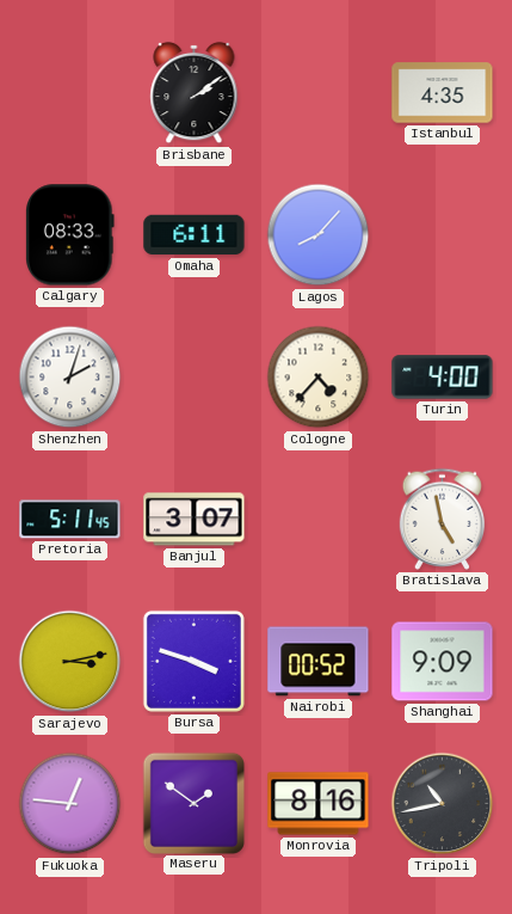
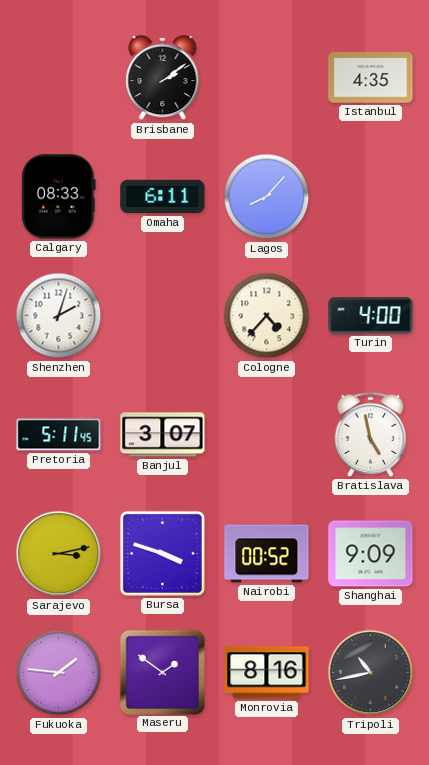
Fukuoka: 12:46 -> 1:46
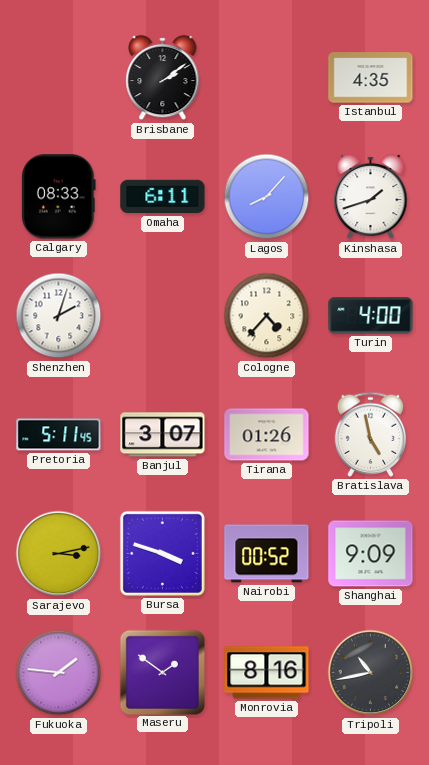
Kinshasa: none -> 1:42
Tirana: none -> 01:26
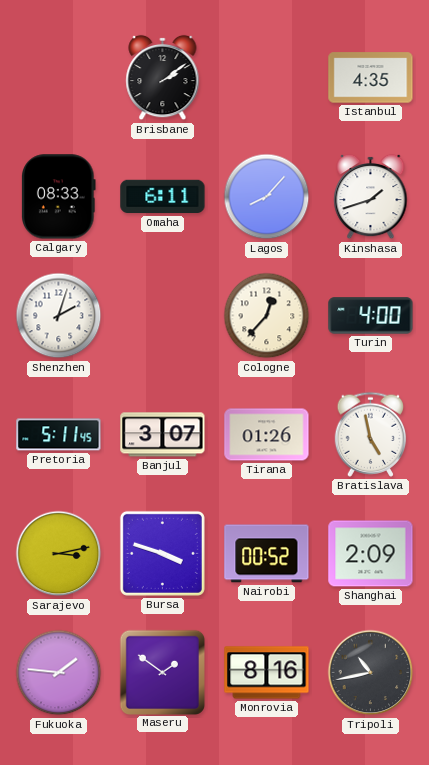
Cologne: 4:37 -> 12:37
Shanghai: 9:09 -> 2:09
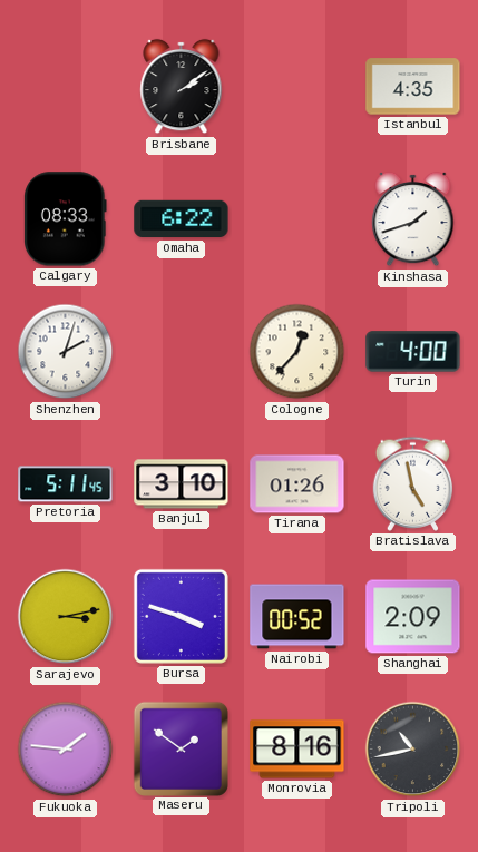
Omaha: 6:11 -> 6:22
Lagos: 8:07 -> none
Banjul: 3:07 -> 3:10
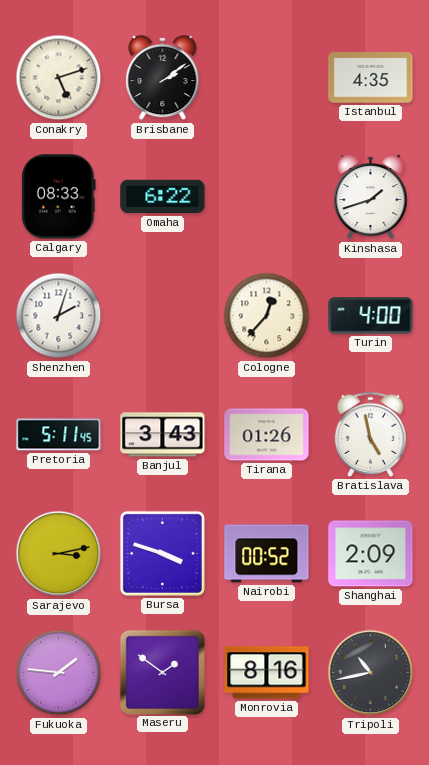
Conakry: none -> 5:12
Banjul: 3:10 -> 3:43
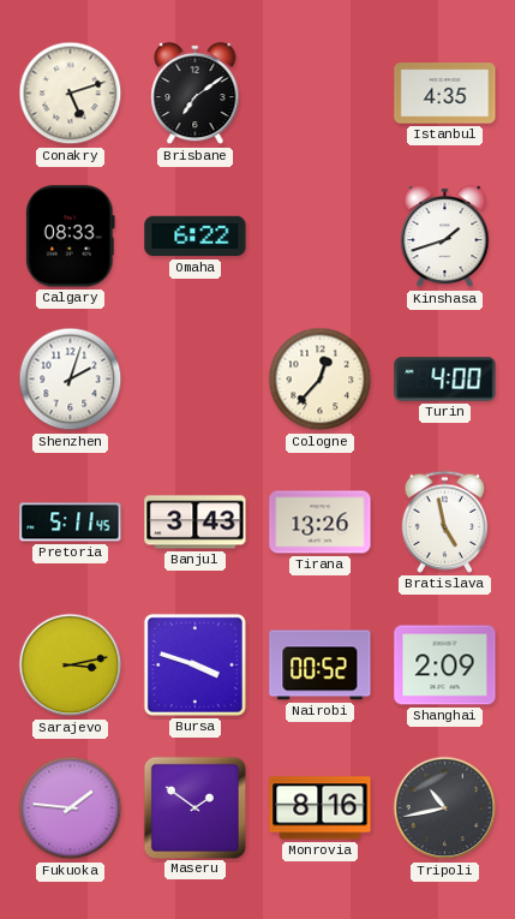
Brisbane: 2:09 -> 7:09
Tirana: 01:26 -> 13:26
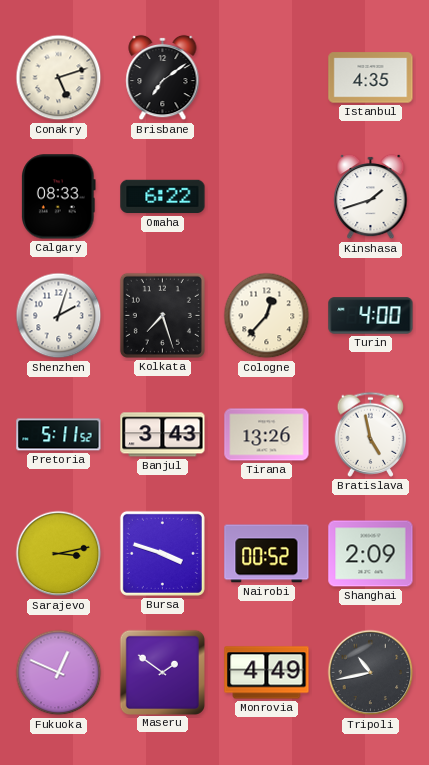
Kolkata: none -> 7:27
Pretoria: 5:11:45 -> 5:11:52
Fukuoka: 1:46 -> 12:49
Monrovia: 8:16 -> 4:49
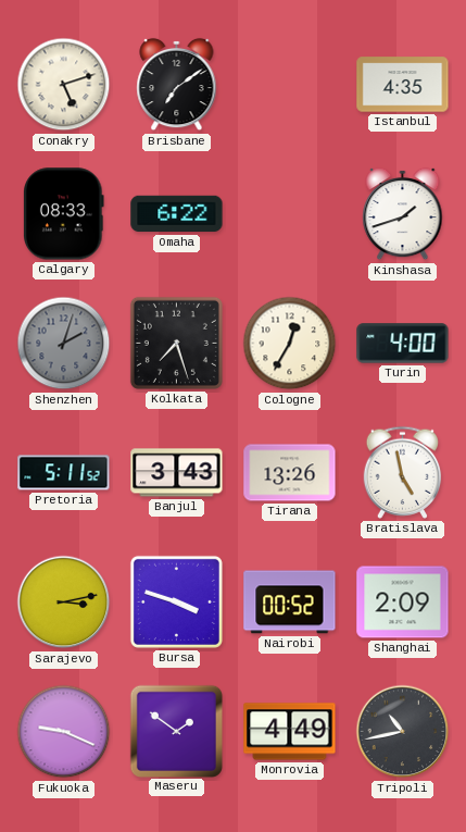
Shenzhen dial: white -> grey
Cologne: 12:37 -> 12:35
Fukuoka: 12:49 -> 9:19
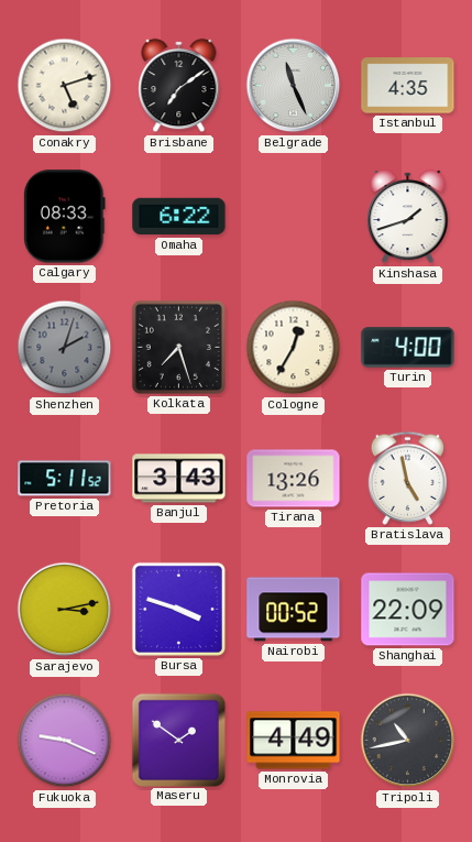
Belgrade: none -> 11:26
Shanghai: 2:09 -> 22:09
